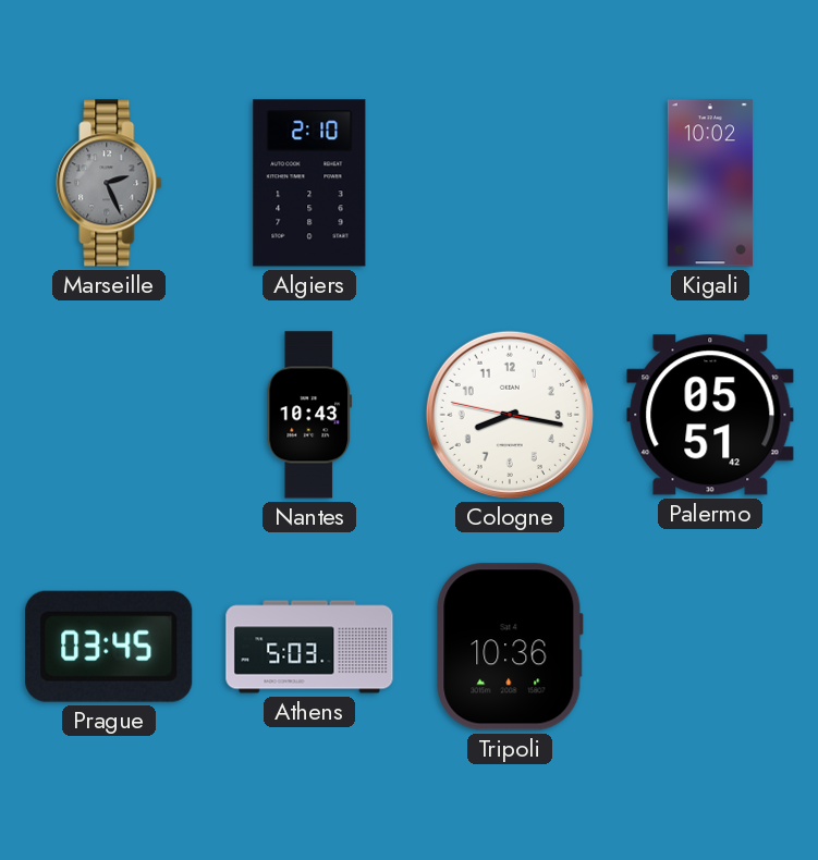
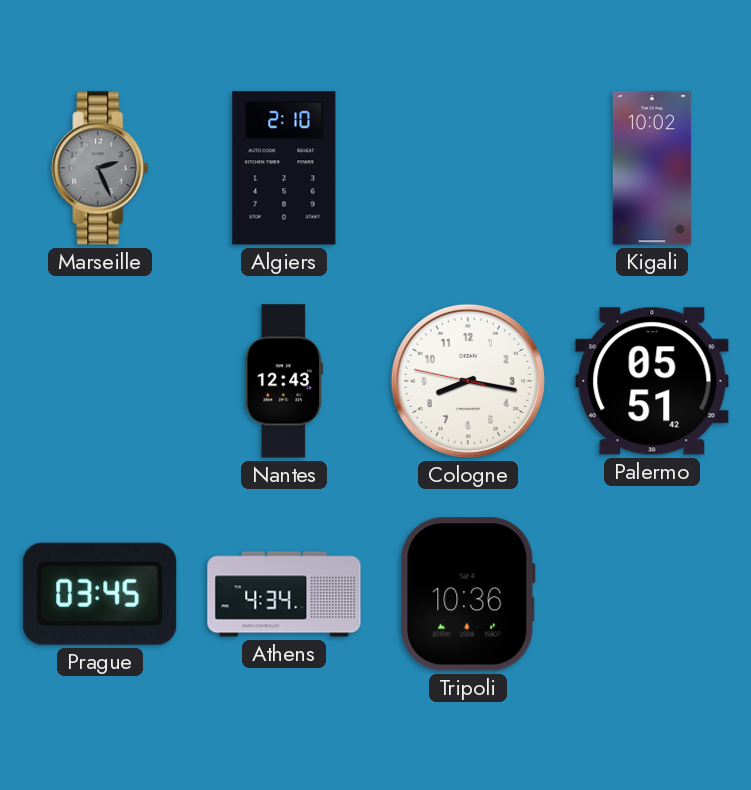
Nantes: 10:43 -> 12:43
Athens: 5:03 -> 4:34
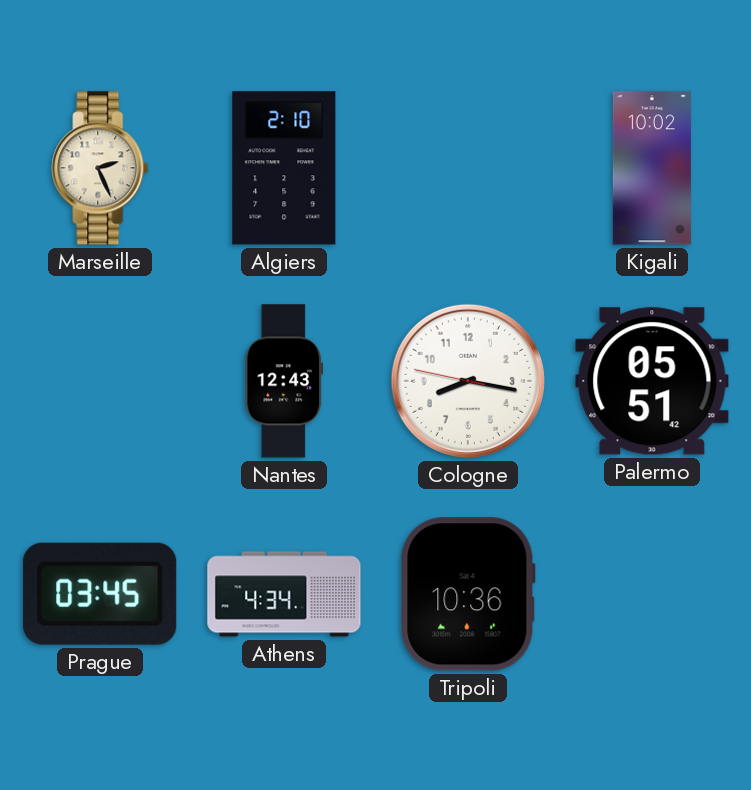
Marseille dial: grey -> cream
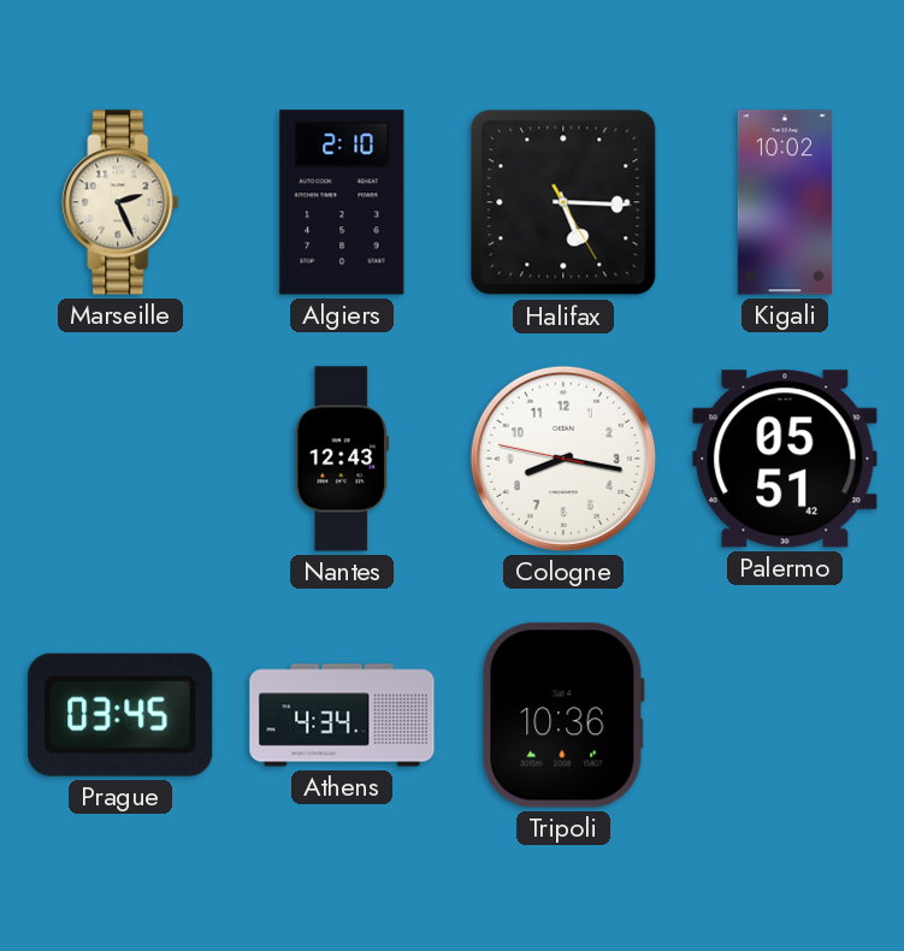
Halifax: none -> 5:15
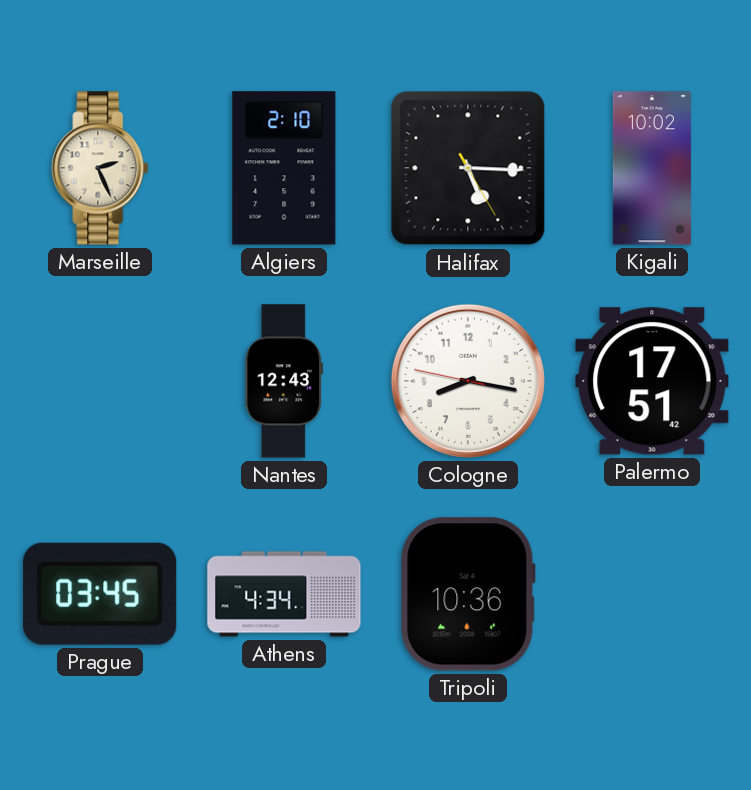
Palermo: 05:51 -> 17:51
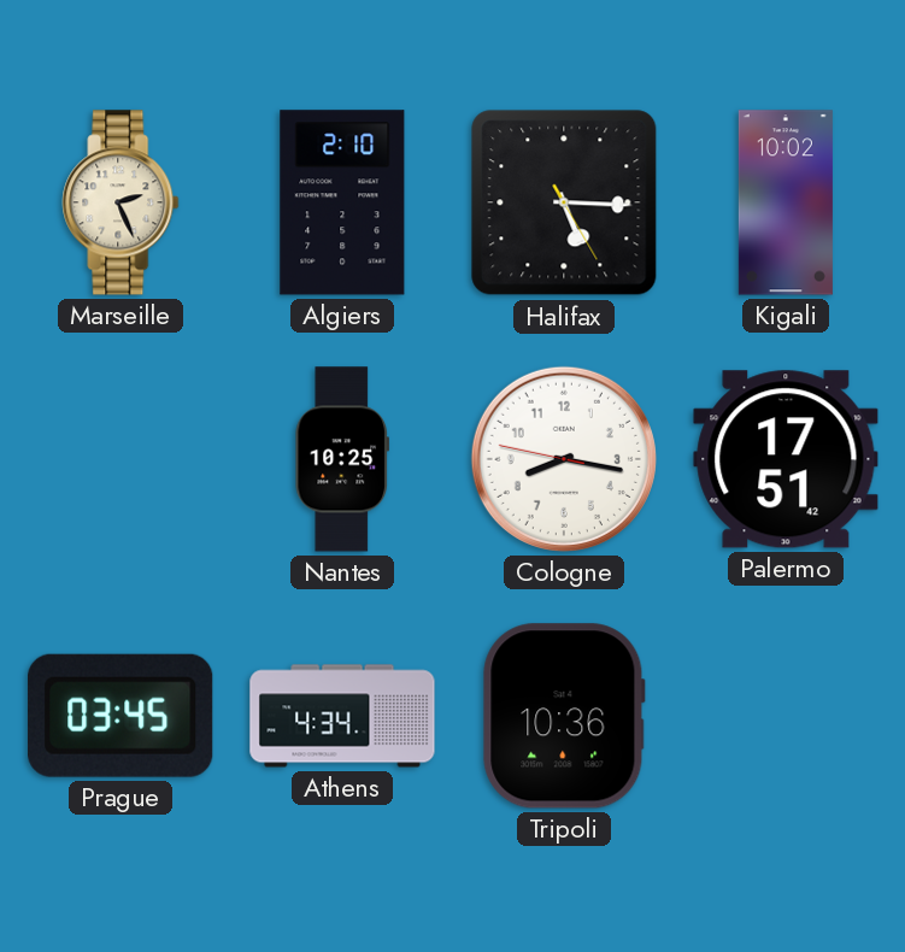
Nantes: 12:43 -> 10:25
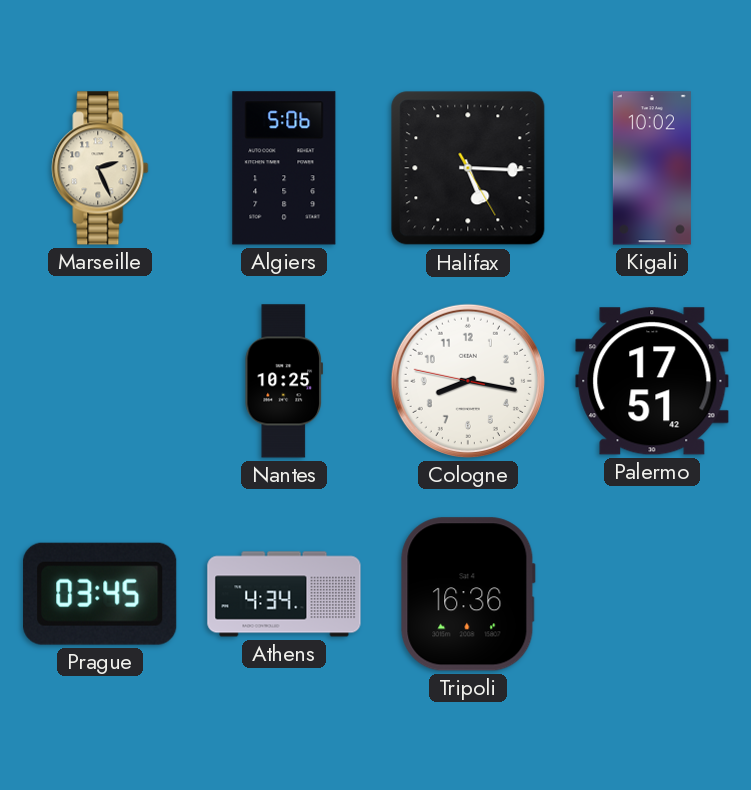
Algiers: 2:10 -> 5:06
Tripoli: 10:36 -> 16:36
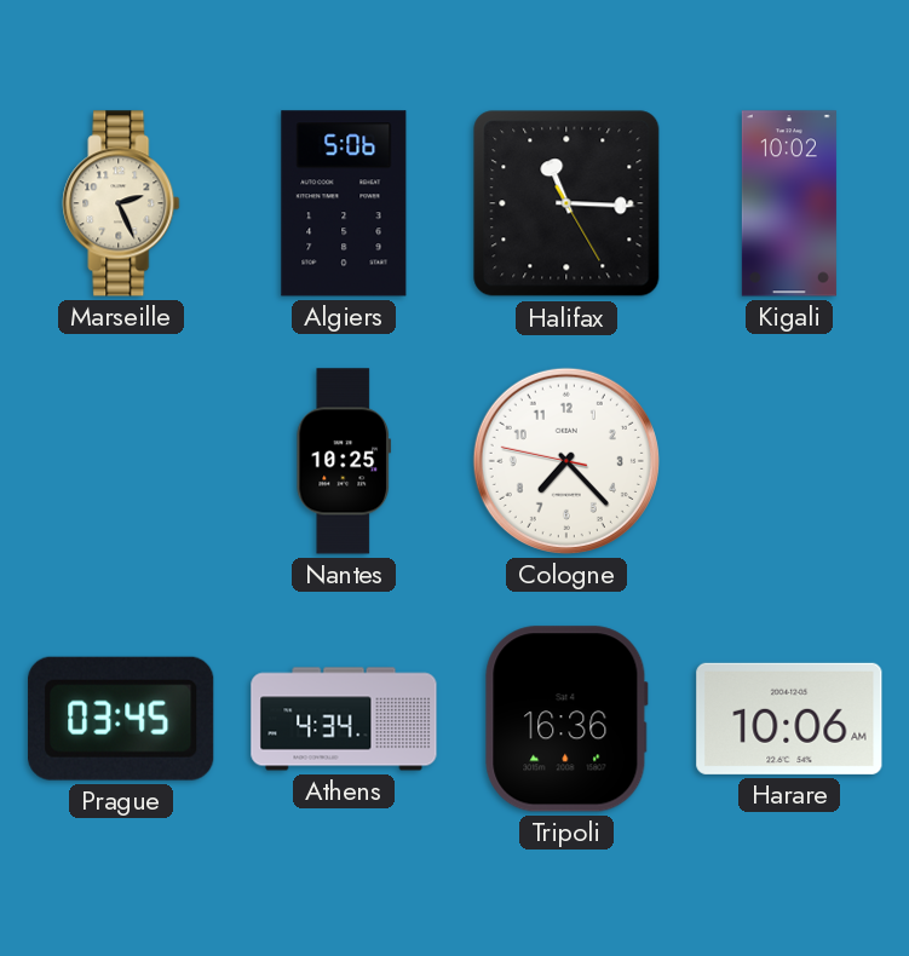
Halifax: 5:15 -> 11:15
Cologne: 8:16 -> 7:22
Palermo: 17:51 -> none
Harare: none -> 10:06
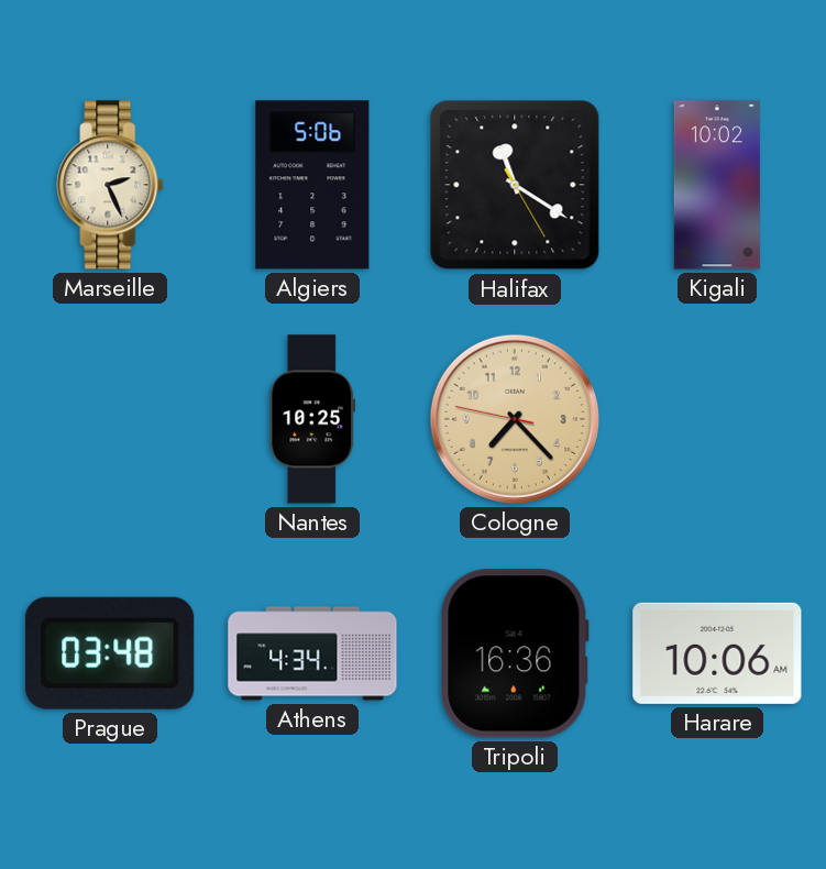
Halifax: 11:15 -> 11:20
Cologne dial: white -> champagne
Prague: 03:45 -> 03:48
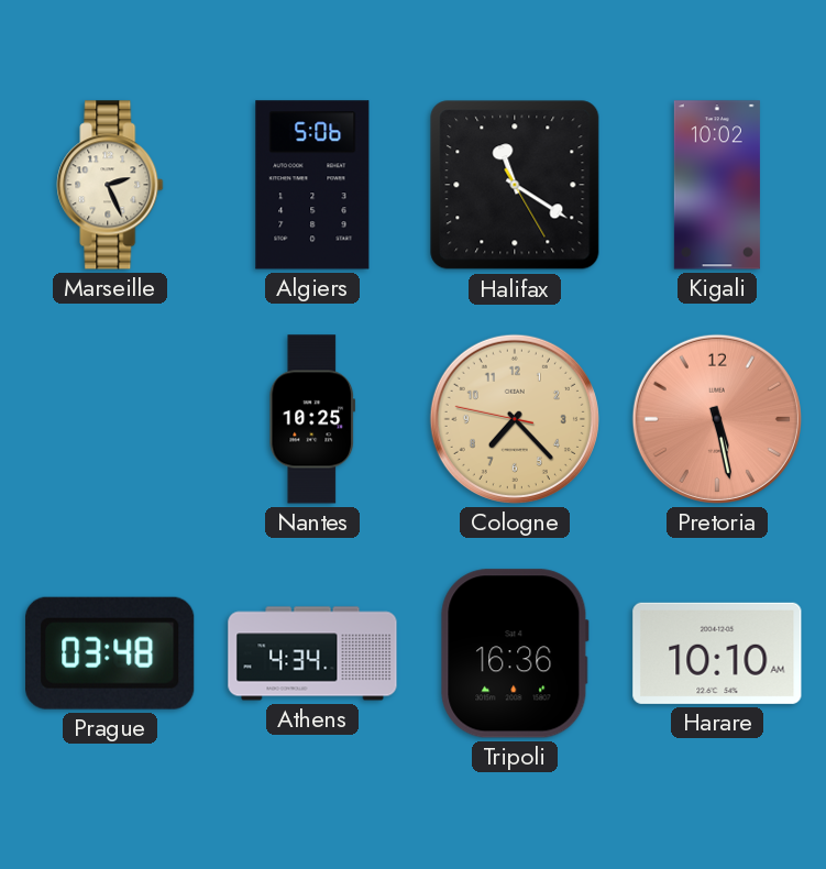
Pretoria: none -> 5:28
Harare: 10:06 -> 10:10
